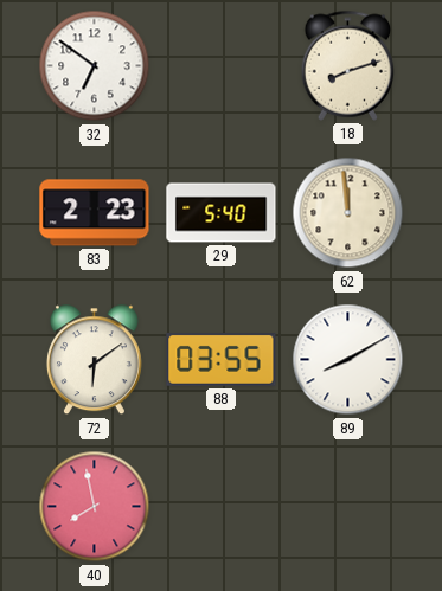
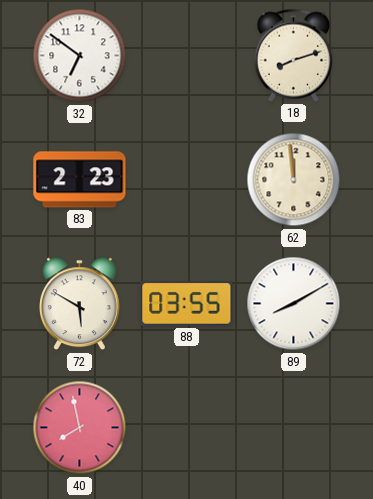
29: 5:40 -> none
72: 6:09 -> 5:50
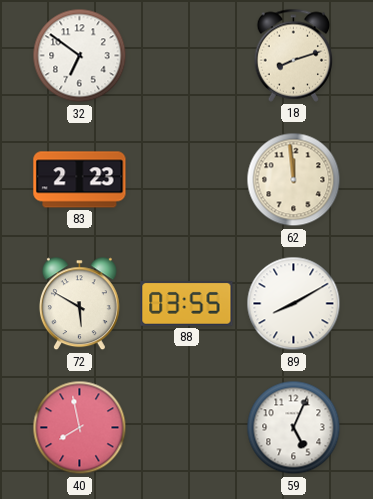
59: none -> 5:04
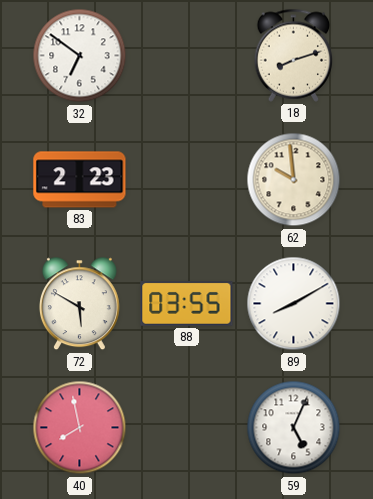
62: 11:59 -> 9:59
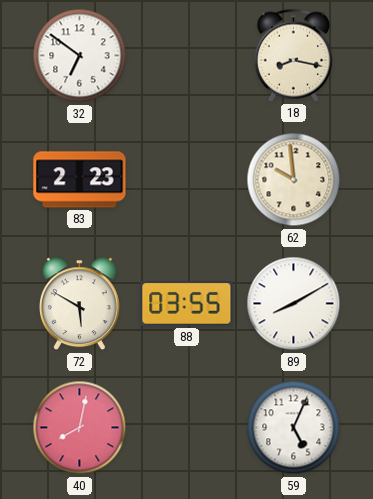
18: 8:12 -> 8:17
40: 7:58 -> 8:02
